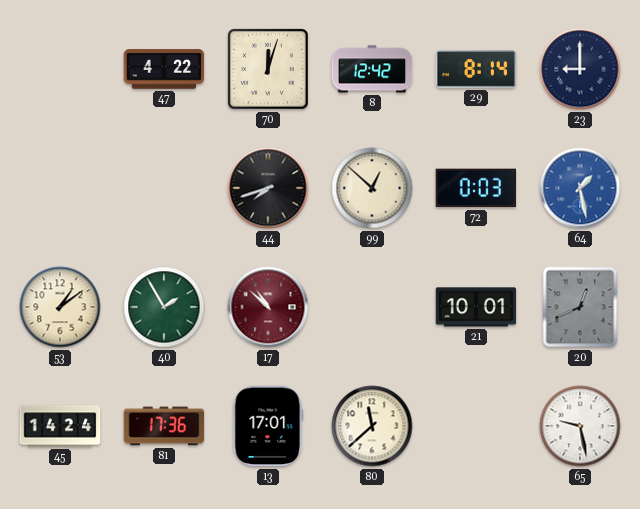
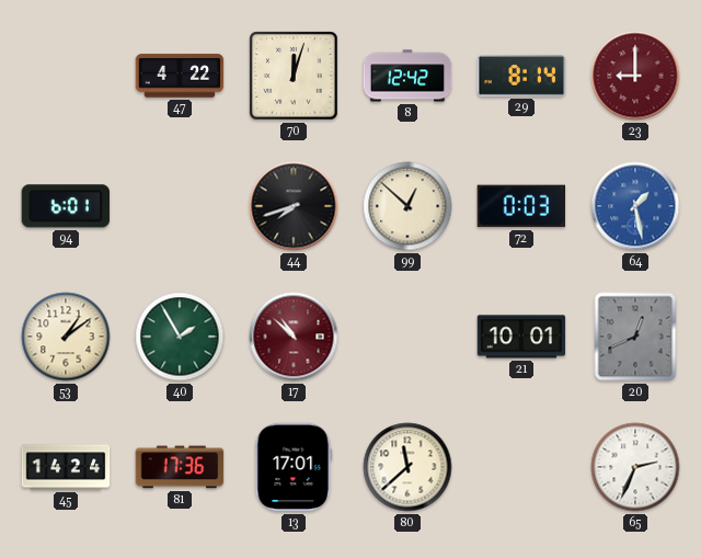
23 dial: navy -> burgundy
94: none -> 6:01
65: 9:28 -> 2:34
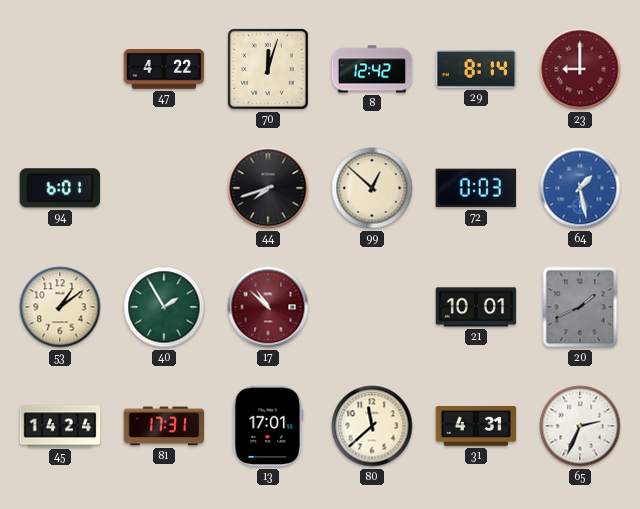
20: 12:41 -> 1:41
81: 17:36 -> 17:31
31: none -> 4:31
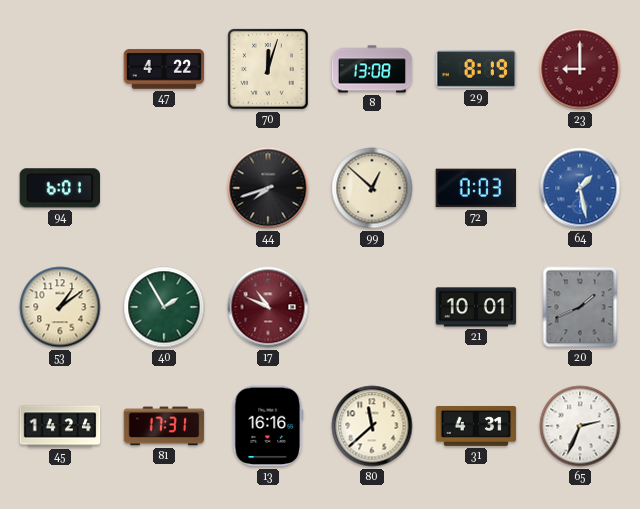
8: 12:42 -> 13:08
29: 8:14 -> 8:19
17: 10:52 -> 10:49
13: 17:01 -> 16:16
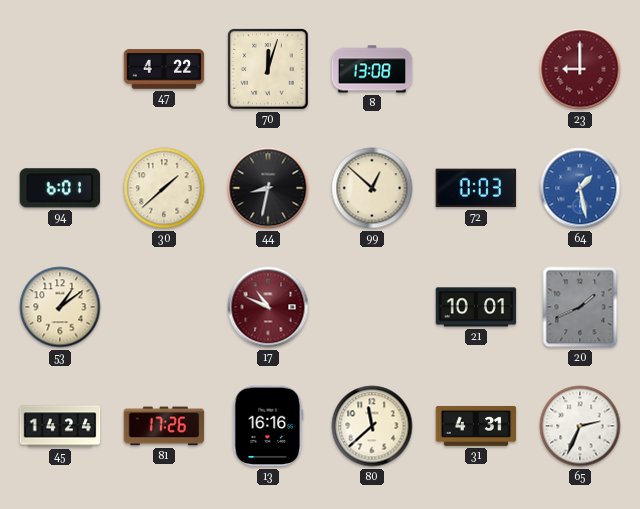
29: 8:19 -> none
30: none -> 1:38
44: 7:42 -> 8:32
40: 1:55 -> none
81: 17:31 -> 17:26
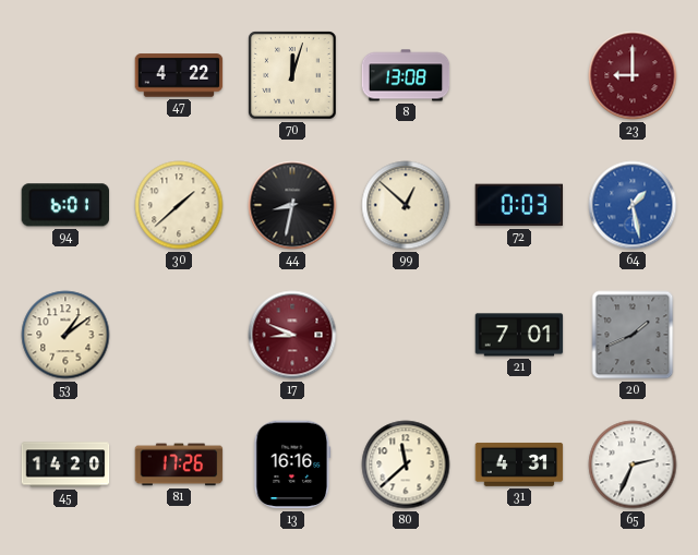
17: 10:49 -> 8:49
21: 10:01 -> 7:01
45: 14:24 -> 14:20
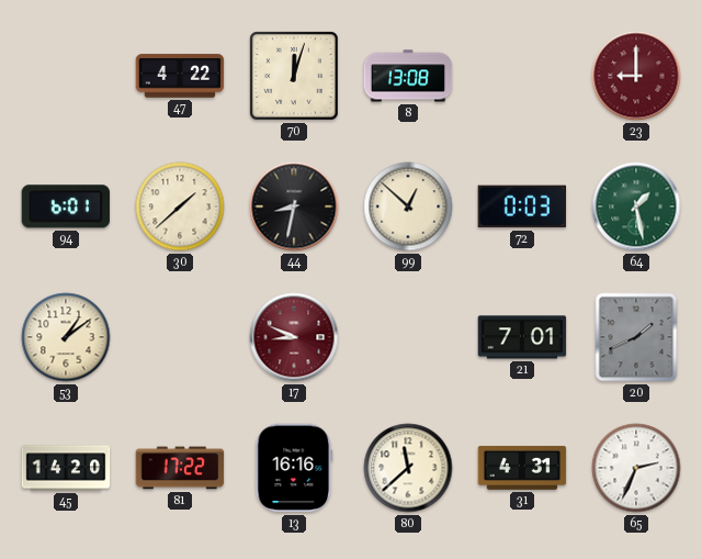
64 dial: blue -> green
81: 17:26 -> 17:22
